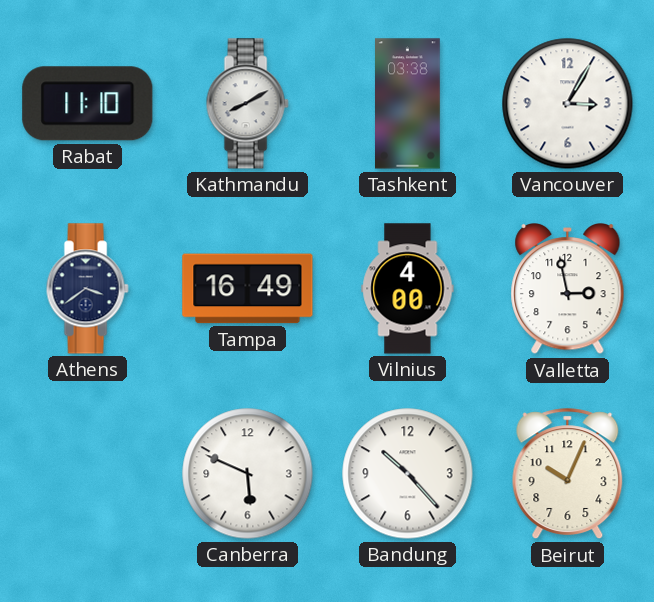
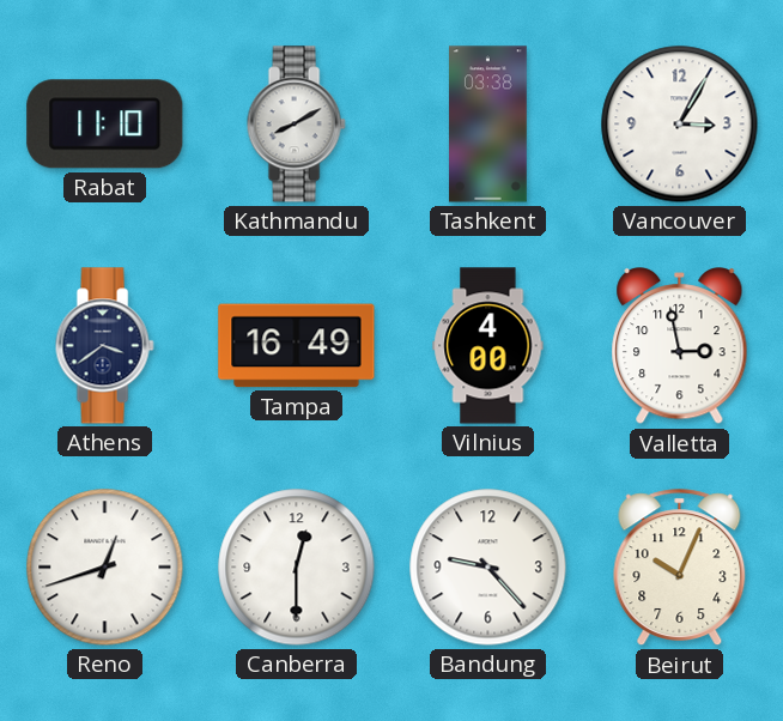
Reno: none -> 12:42
Canberra: 5:49 -> 12:30
Bandung: 10:23 -> 9:23
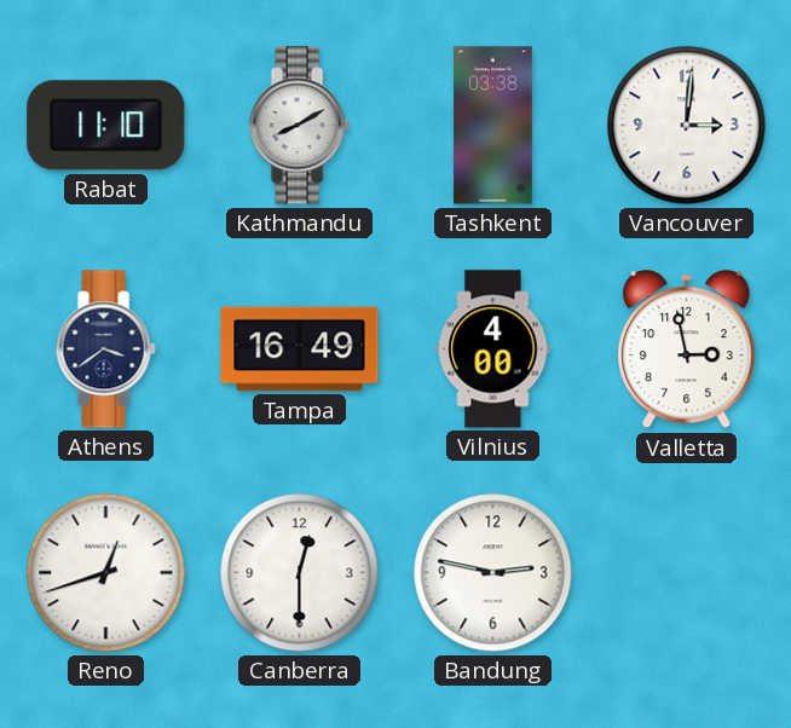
Vancouver: 3:05 -> 3:01
Bandung: 9:23 -> 2:47
Beirut: 10:04 -> none
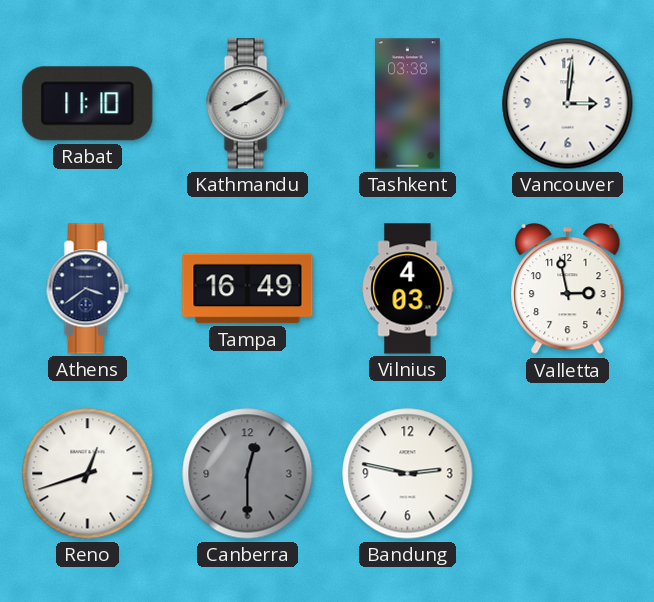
Vilnius: 4:00 -> 4:03
Canberra dial: white -> grey
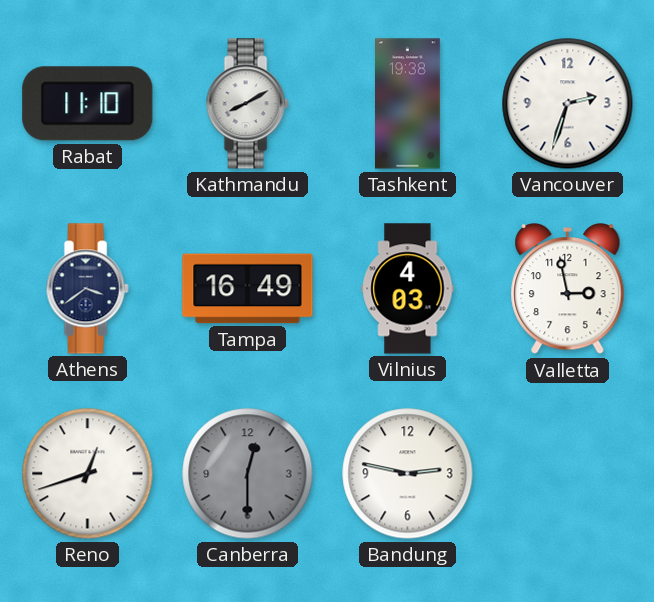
Tashkent: 03:38 -> 19:38
Vancouver: 3:01 -> 2:33
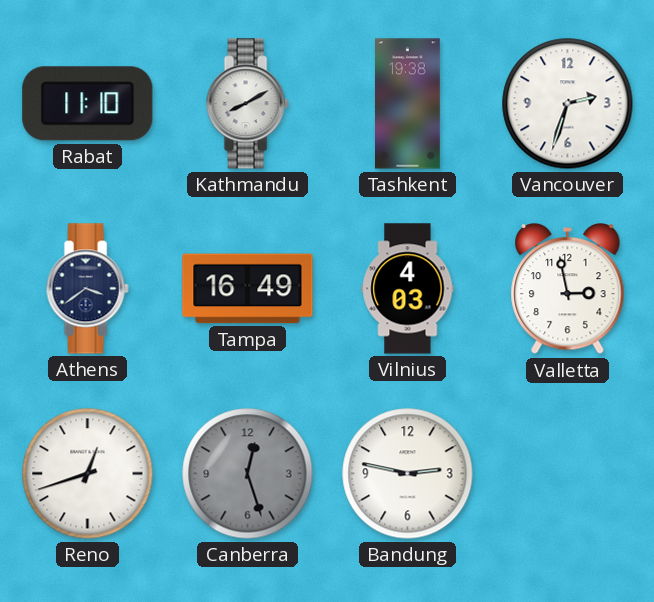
Canberra: 12:30 -> 12:27
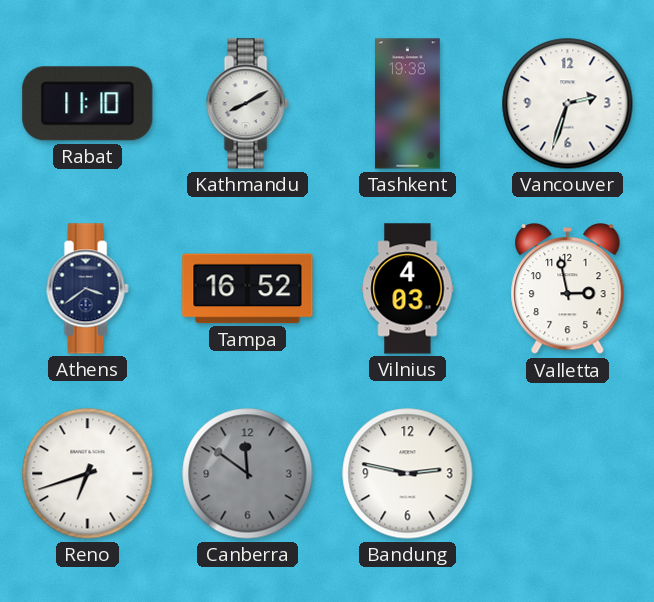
Tampa: 16:49 -> 16:52
Reno: 12:42 -> 6:42
Canberra: 12:27 -> 11:51
